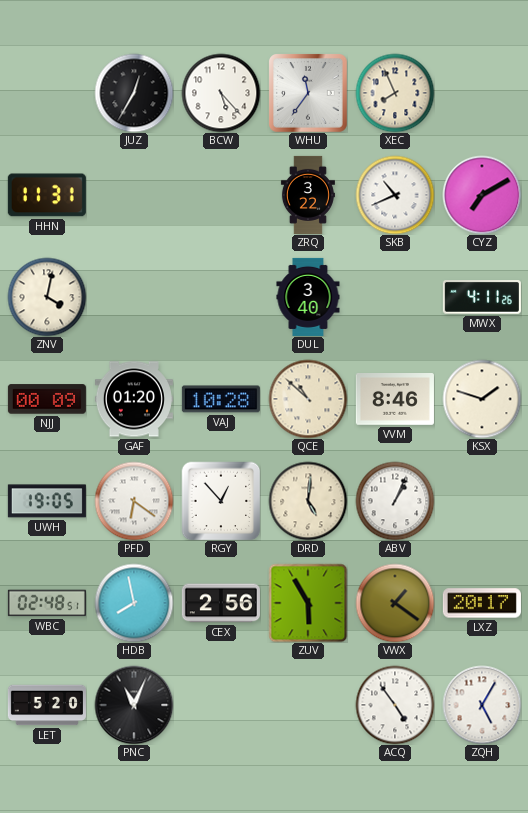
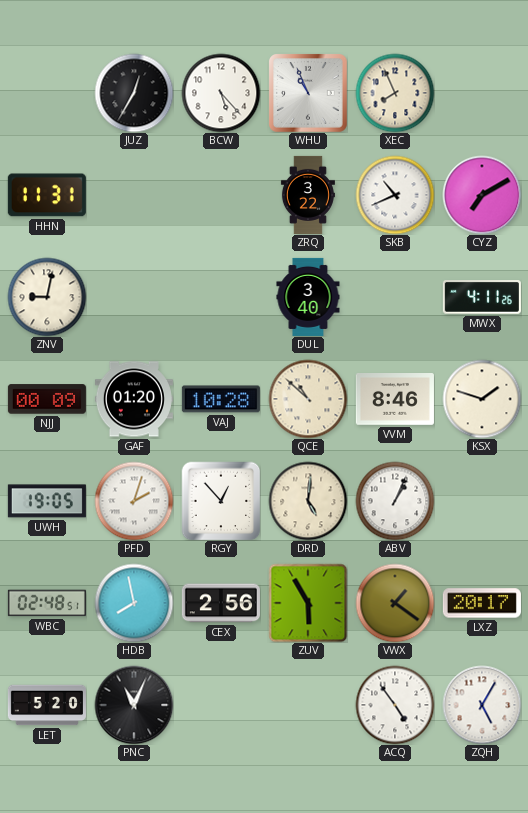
WHU: 11:36 -> 10:56
ZNV: 4:02 -> 9:02
PFD: 6:21 -> 2:03
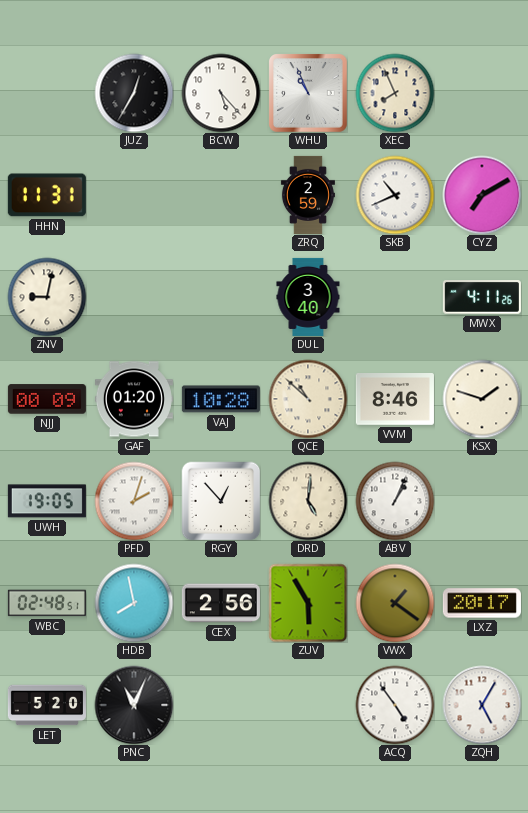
ZRQ: 3:22 -> 2:59
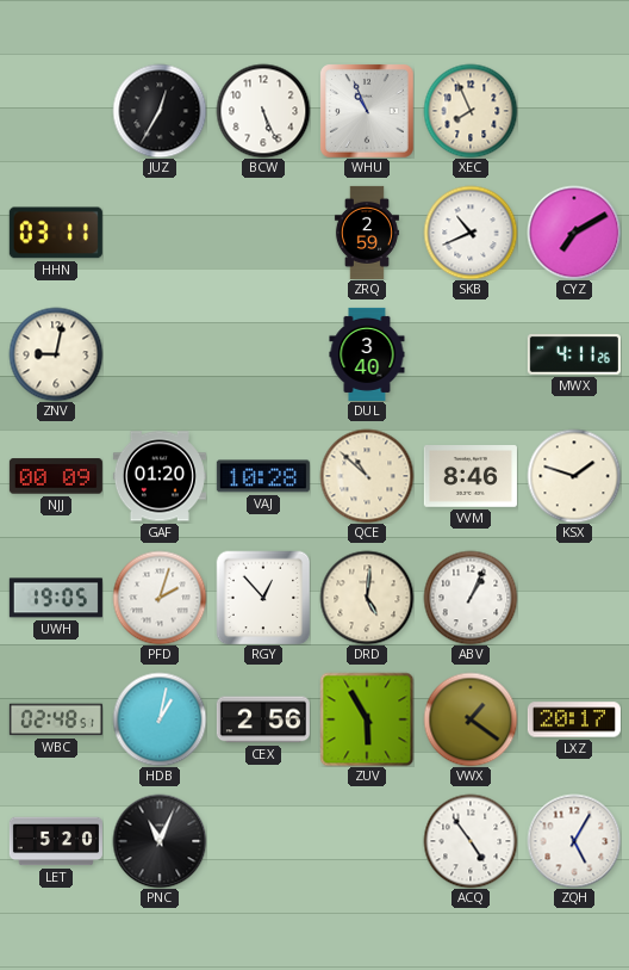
BCW: 5:23 -> 5:26
HHN: 11:31 -> 03:11
HDB: 7:58 -> 1:02
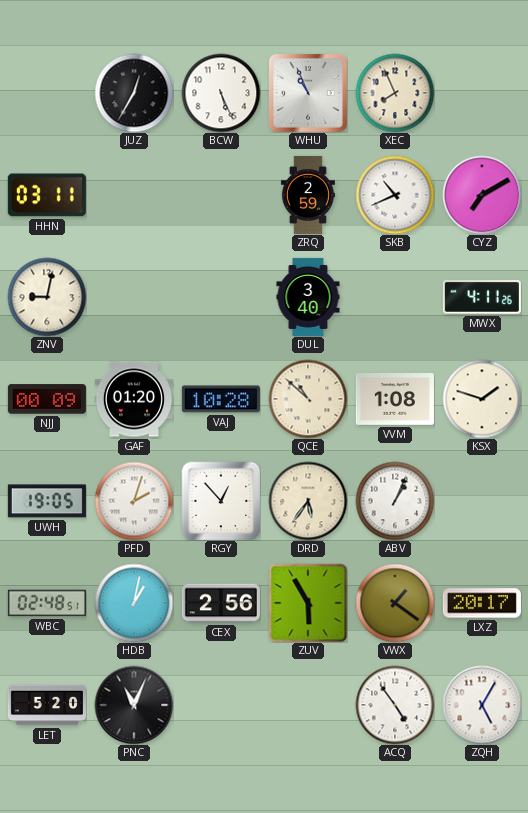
VVM: 8:46 -> 1:08
DRD: 5:01 -> 5:36
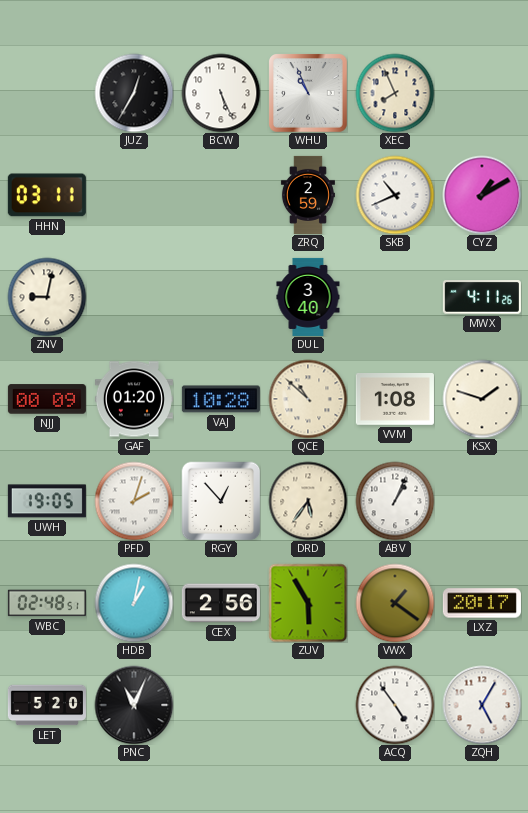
CYZ: 7:10 -> 1:10
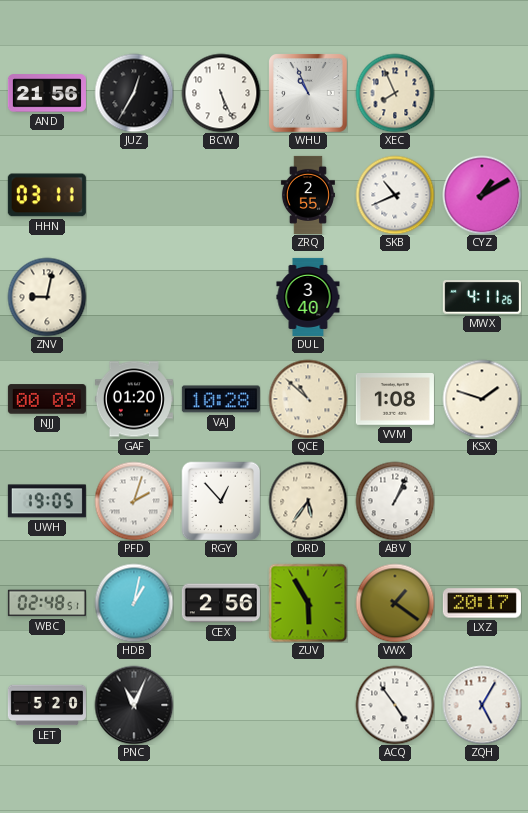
AND: none -> 21:56
ZRQ: 2:59 -> 2:55
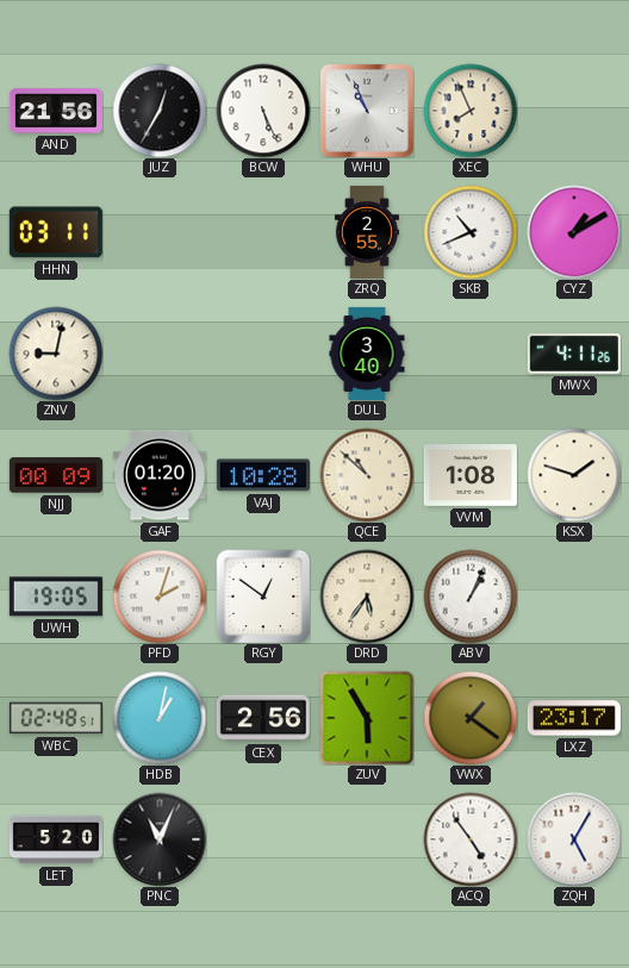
RGY: 12:53 -> 12:51
LXZ: 20:17 -> 23:17
